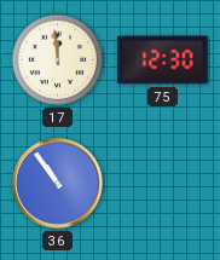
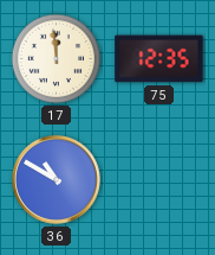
75: 12:30 -> 12:35
36: 10:54 -> 10:50
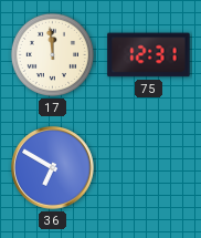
75: 12:35 -> 12:31
36: 10:50 -> 6:50
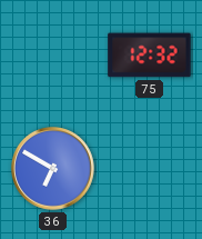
17: 11:59 -> none
75: 12:31 -> 12:32
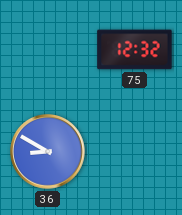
36: 6:50 -> 8:50
